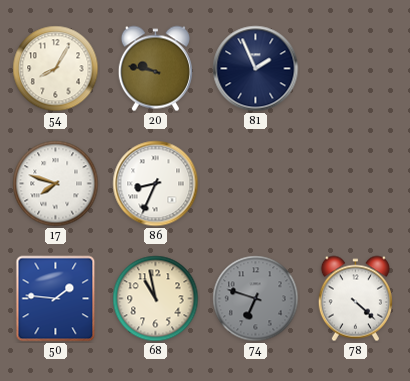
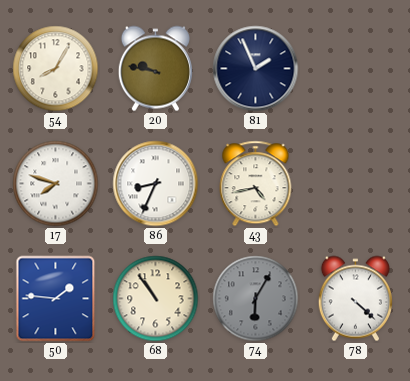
43: none -> 4:43
68: 10:58 -> 10:54
74: 6:48 -> 6:05
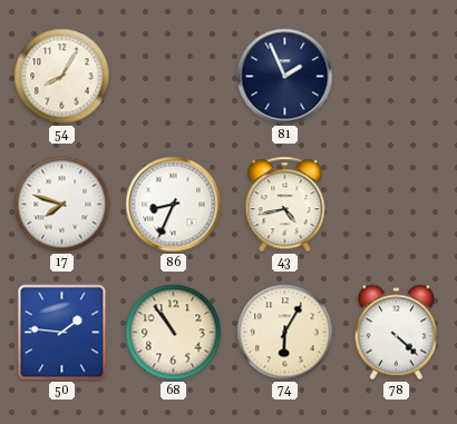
20: 9:47 -> none
74 dial: grey -> cream
